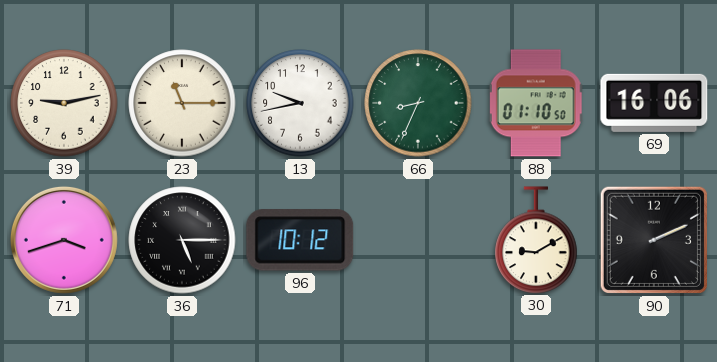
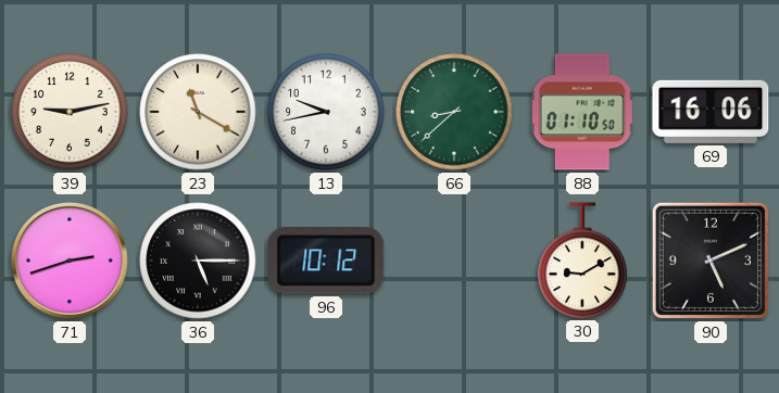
23: 11:15 -> 11:20
66: 8:34 -> 8:38
71: 3:42 -> 2:42
90: 2:11 -> 5:11
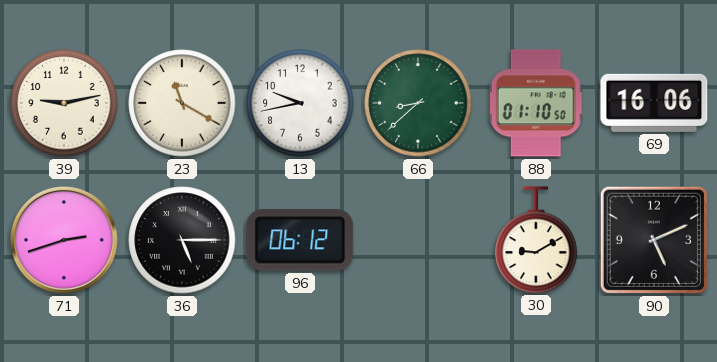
96: 10:12 -> 06:12
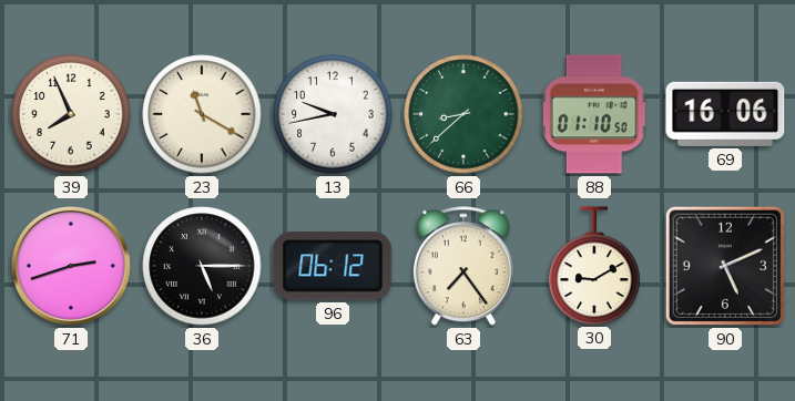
39: 9:13 -> 7:56
63: none -> 7:24
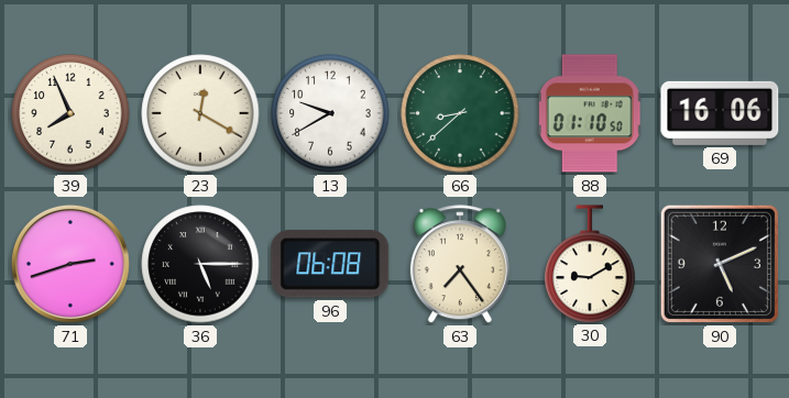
23: 11:20 -> 12:20
13: 9:43 -> 9:40
96: 06:12 -> 06:08
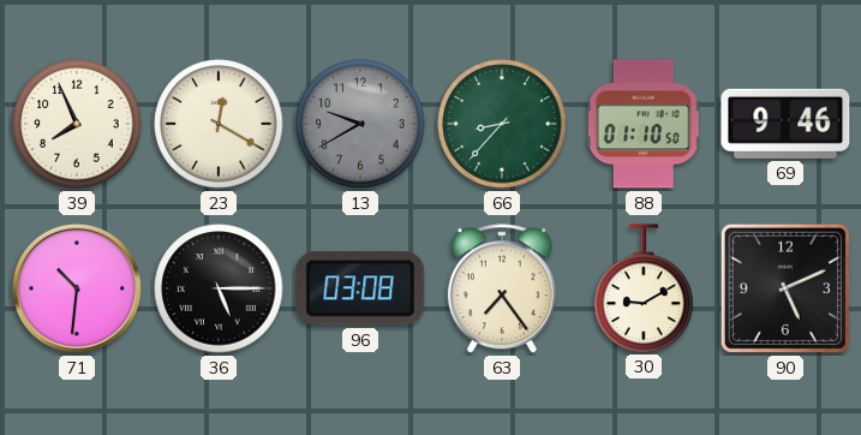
13 dial: white -> grey
66: 8:38 -> 8:37
69: 16:06 -> 9:46
71: 2:42 -> 10:31
96: 06:08 -> 03:08
